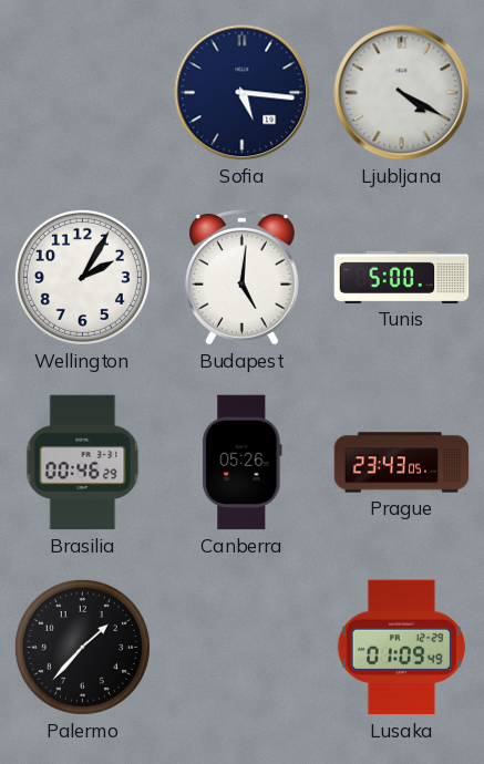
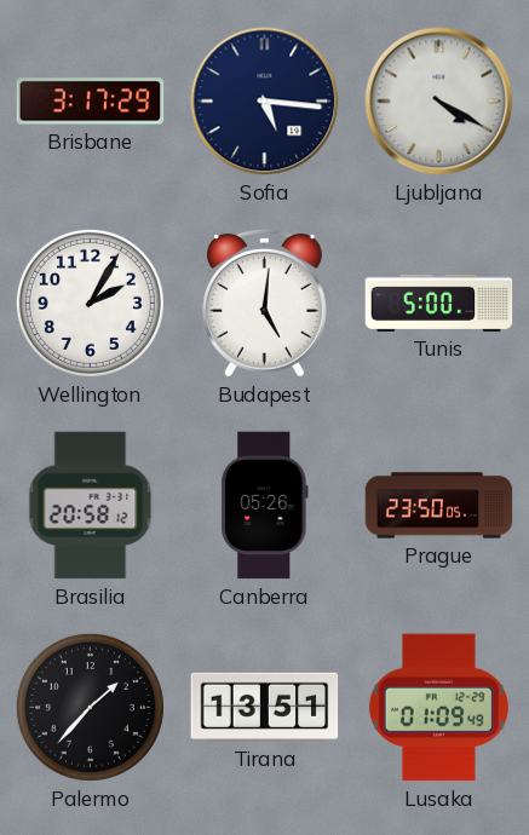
Brisbane: none -> 3:17
Brasilia: 00:46 -> 20:58
Prague: 23:43 -> 23:50
Tirana: none -> 13:51
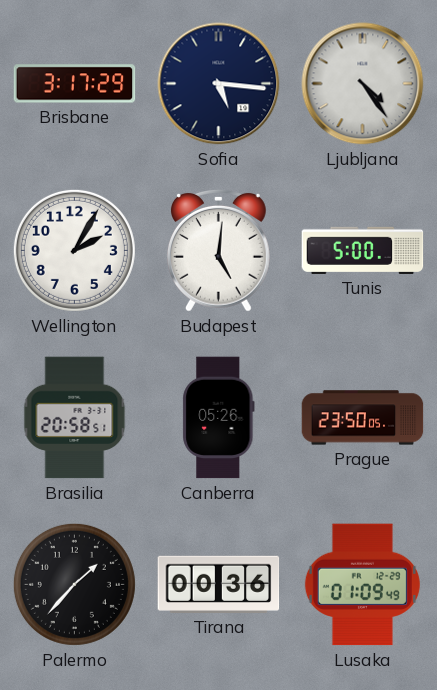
Ljubljana: 4:20 -> 4:24
Brasilia: 20:58:12 -> 20:58:51
Tirana: 13:51 -> 00:36
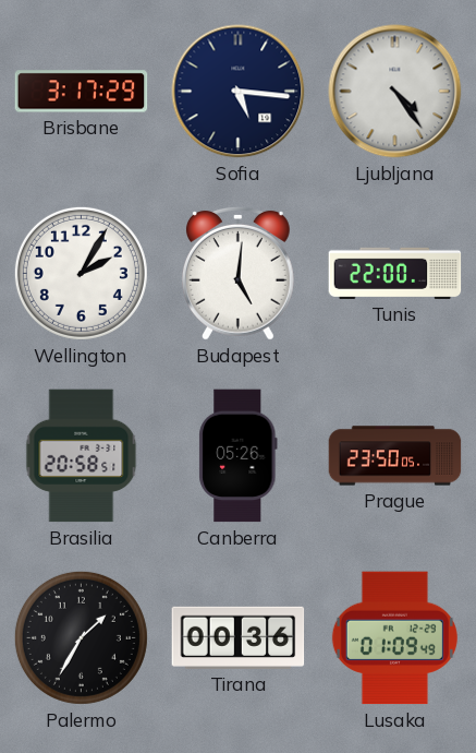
Tunis: 5:00 -> 22:00
Palermo: 1:37 -> 1:35
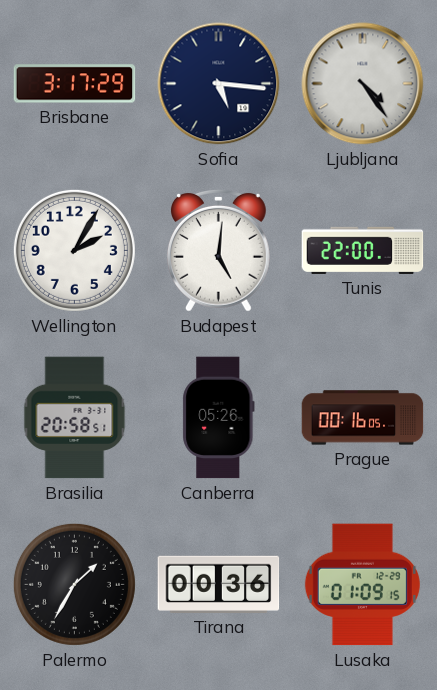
Prague: 23:50 -> 00:16
Lusaka: 01:09:49 -> 01:09:15
